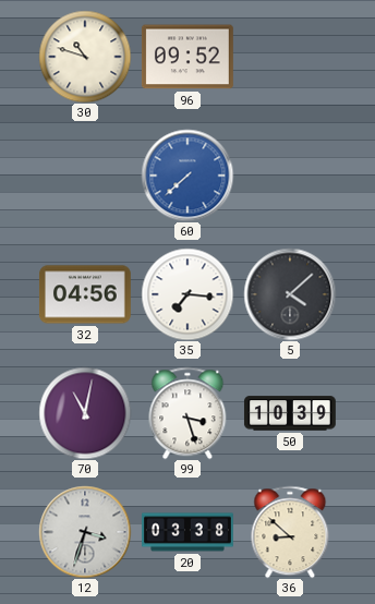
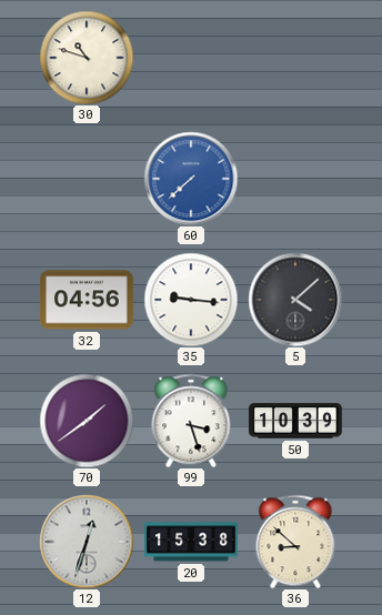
96: 09:52 -> none
35: 7:16 -> 9:16
70: 11:02 -> 1:39
12: 3:33 -> 12:33
20: 03:38 -> 15:38
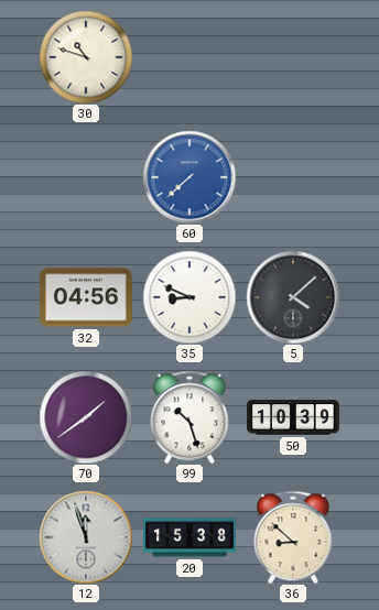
35: 9:16 -> 8:49
99: 3:27 -> 10:27
12: 12:33 -> 11:57
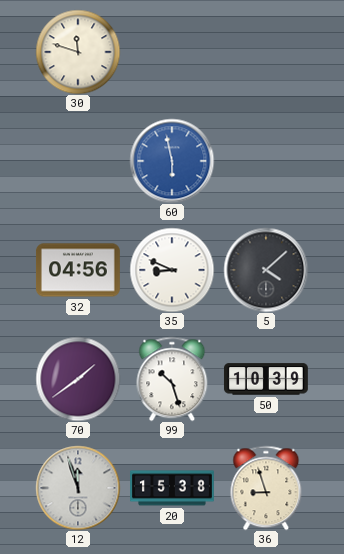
30: 10:48 -> 11:48
60: 7:38 -> 5:58
36: 8:52 -> 8:57
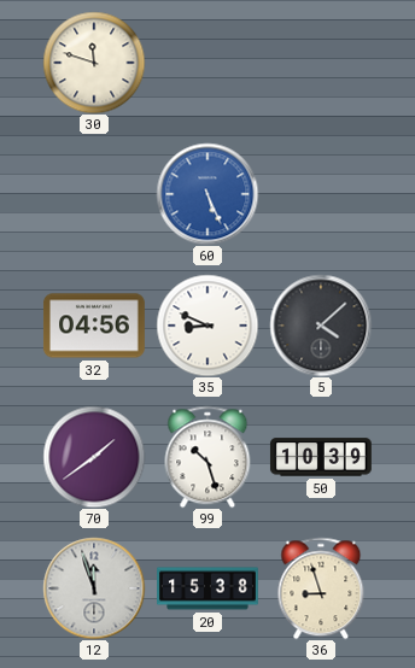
60: 5:58 -> 5:26
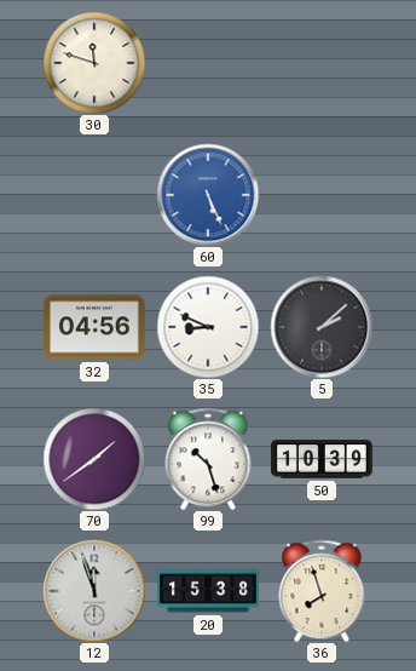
5: 4:08 -> 2:08
36: 8:57 -> 7:57
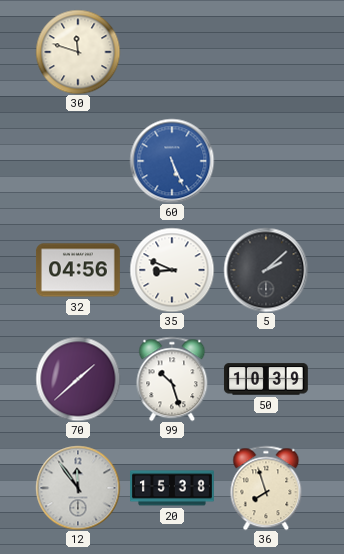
70: 1:39 -> 1:38
12: 11:57 -> 11:54
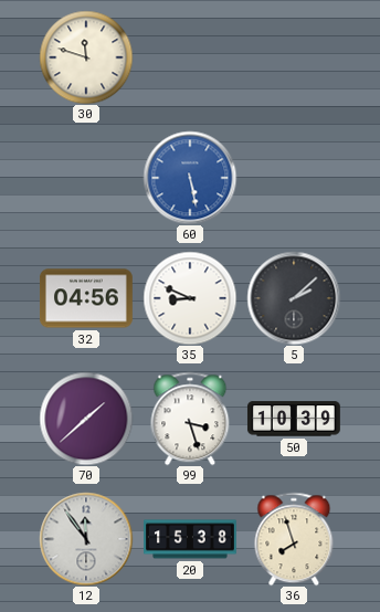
60: 5:26 -> 5:28
99: 10:27 -> 3:27
